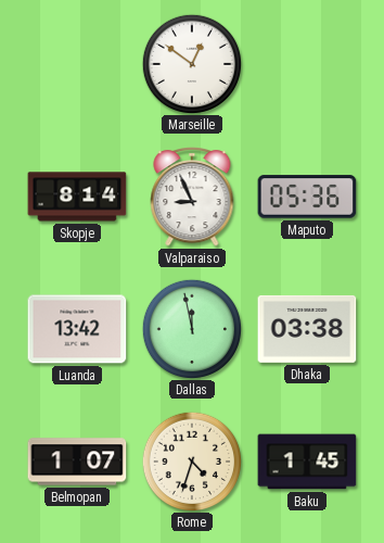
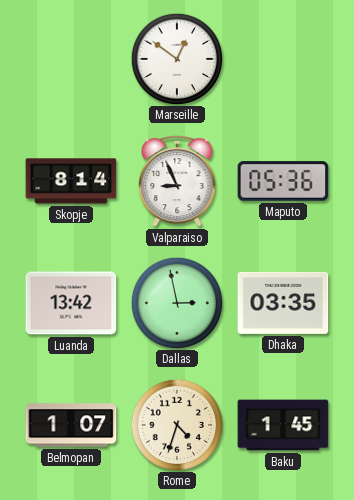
Dallas: 11:58 -> 2:58
Dhaka: 03:38 -> 03:35
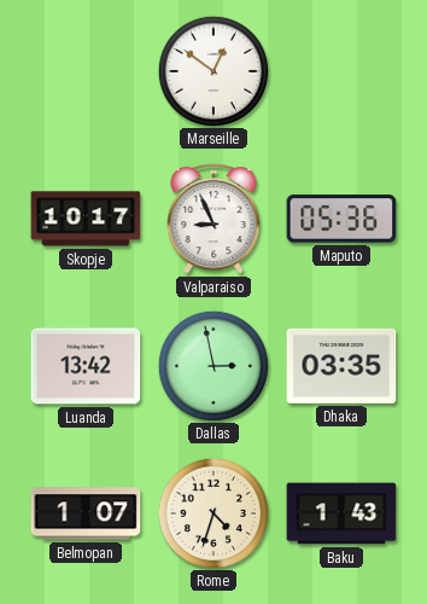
Skopje: 8:14 -> 10:17
Baku: 1:45 -> 1:43
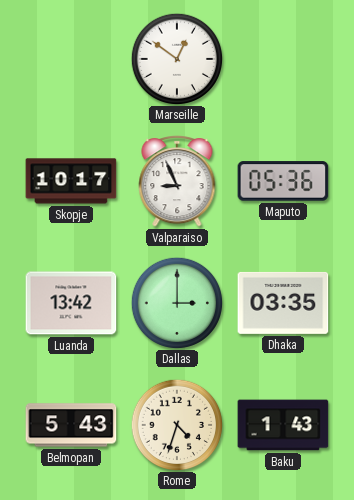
Dallas: 2:58 -> 3:00
Belmopan: 1:07 -> 5:43
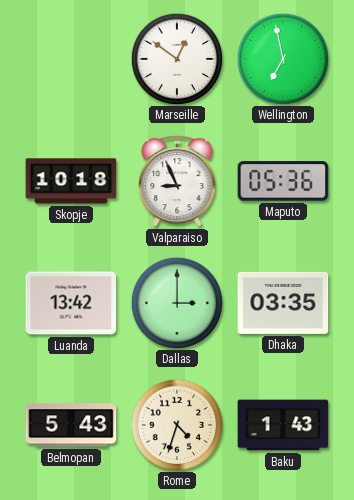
Wellington: none -> 6:58
Skopje: 10:17 -> 10:18
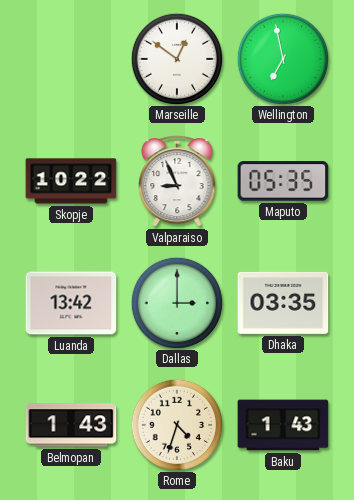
Skopje: 10:18 -> 10:22
Maputo: 05:36 -> 05:35
Belmopan: 5:43 -> 1:43
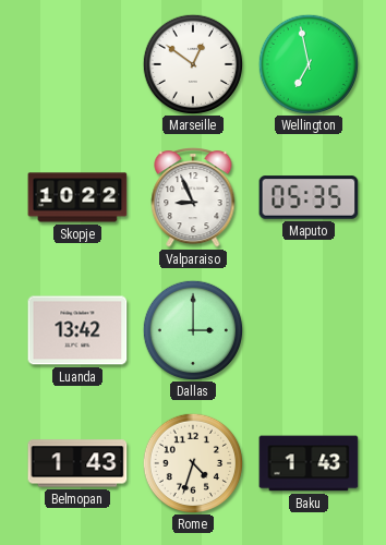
Dhaka: 03:35 -> none
